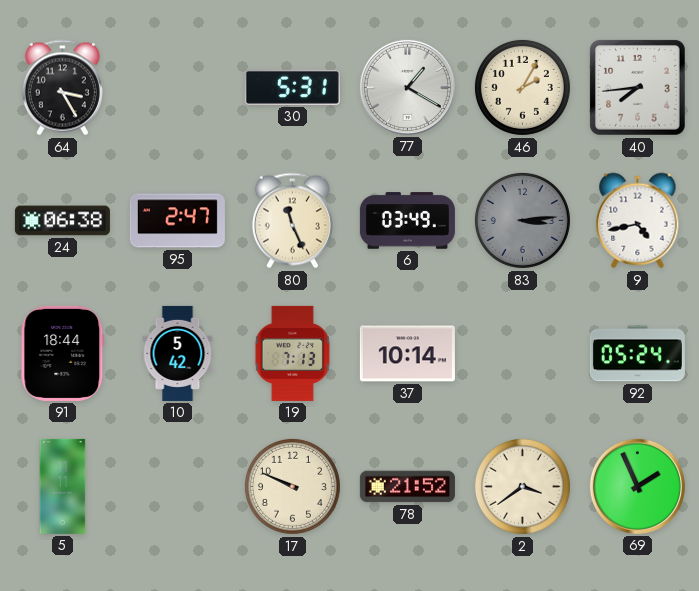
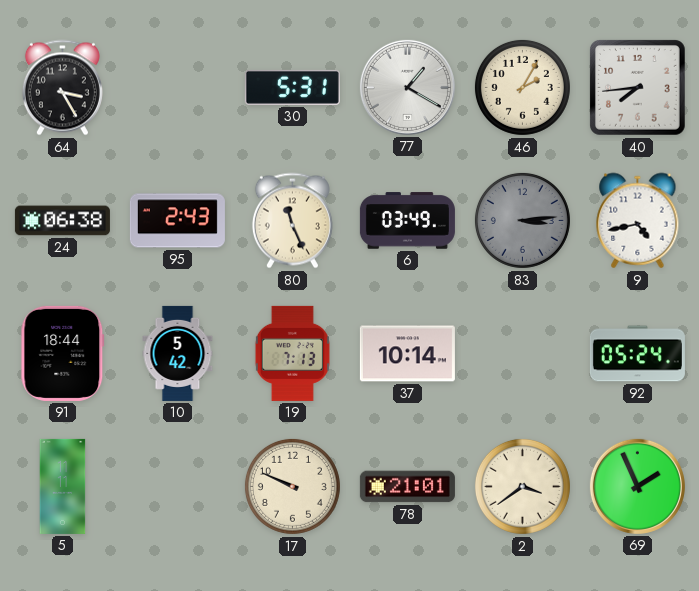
95: 2:47 -> 2:43
78: 21:52 -> 21:01
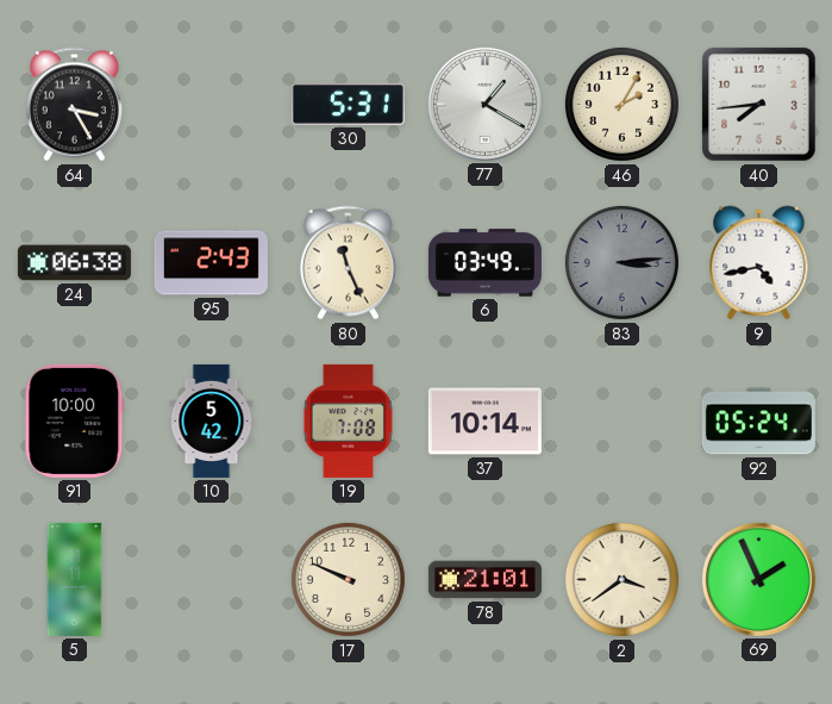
91: 18:44 -> 10:00
19: 7:13 -> 7:08
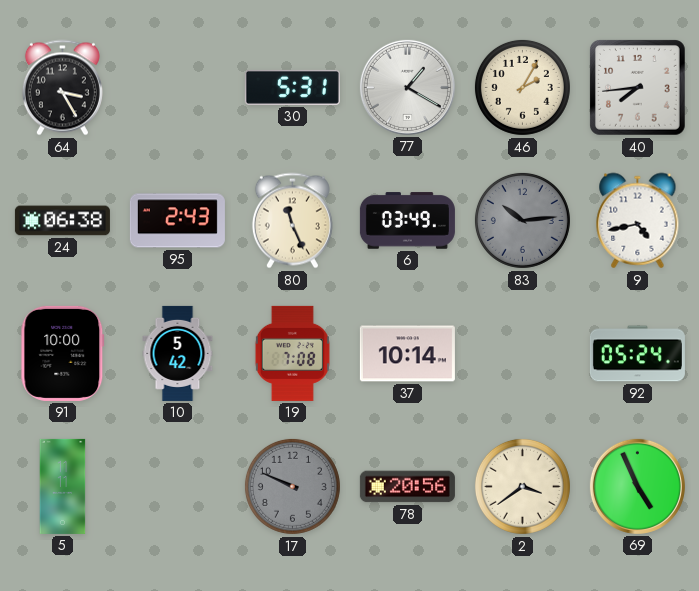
83: 3:14 -> 10:14
17 dial: cream -> grey
78: 21:01 -> 20:56
69: 1:56 -> 4:56
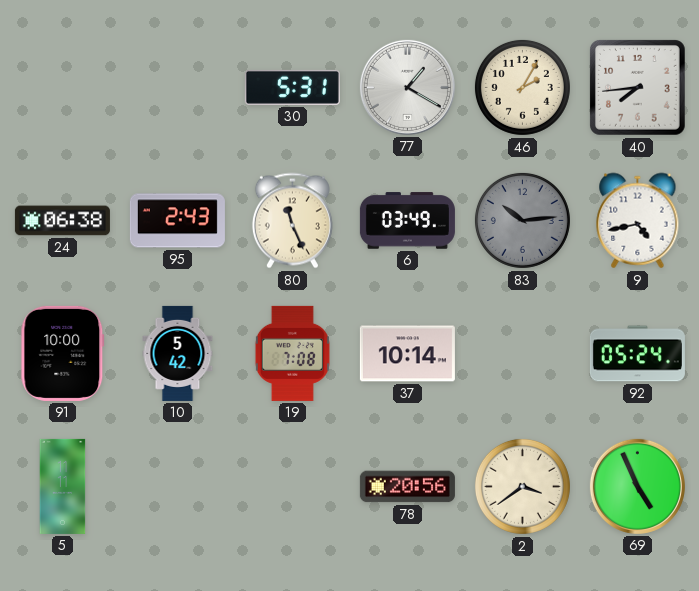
64: 3:25 -> none
17: 9:49 -> none
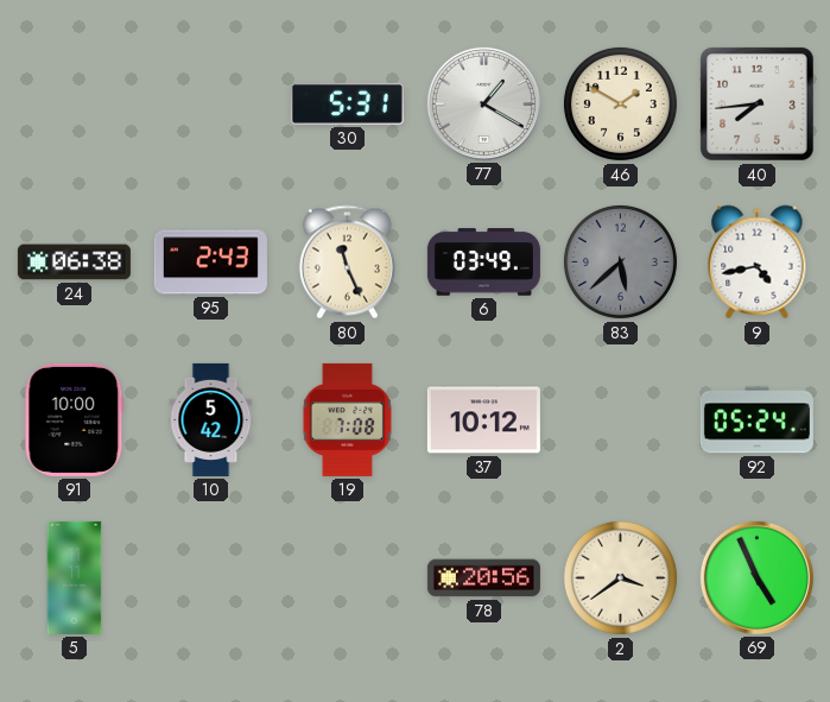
46: 2:05 -> 1:50
83: 10:14 -> 5:38
37: 10:14 -> 10:12
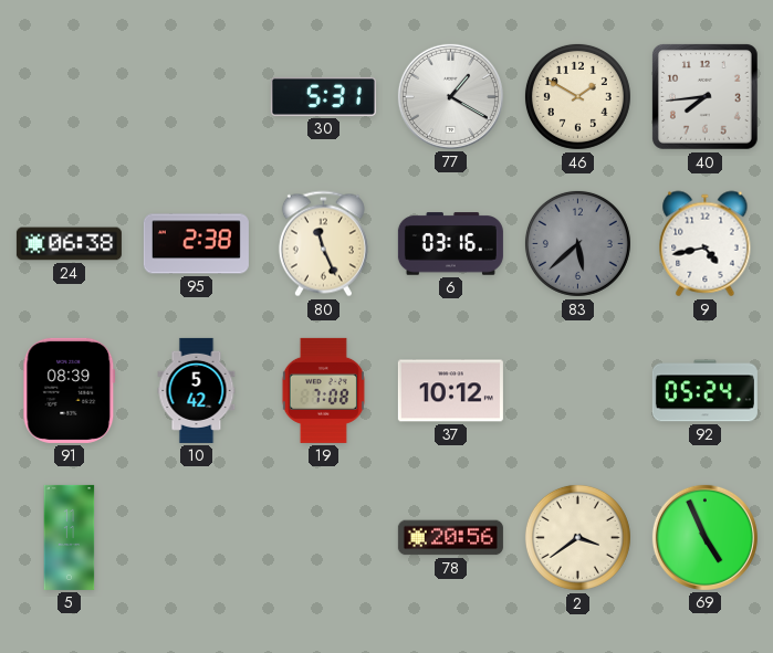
95: 2:43 -> 2:38
6: 03:49 -> 03:16
91: 10:00 -> 08:39
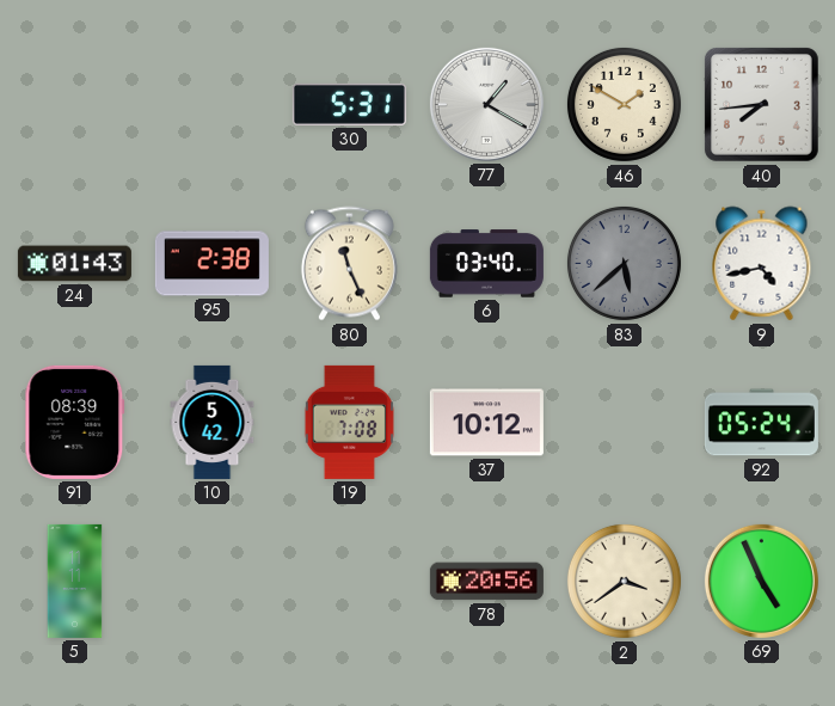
24: 06:38 -> 01:43
6: 03:16 -> 03:40
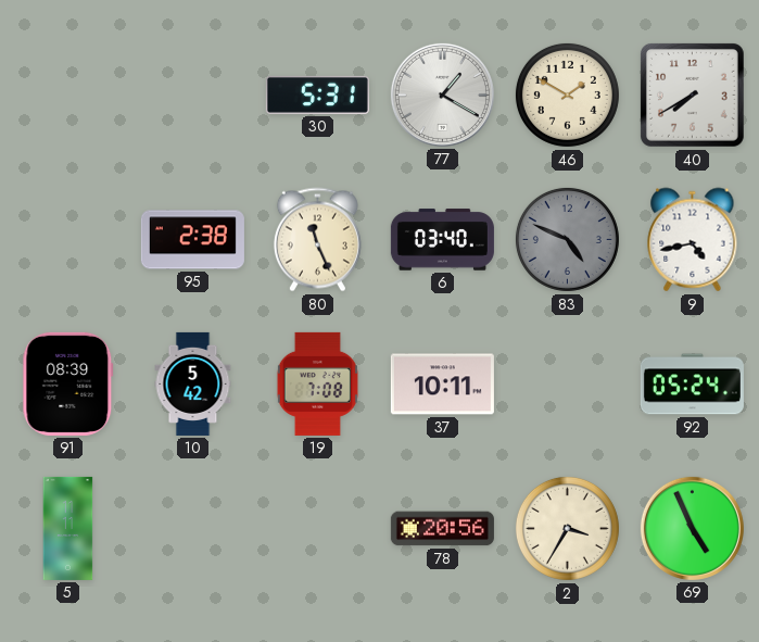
40: 7:44 -> 7:40
24: 01:43 -> none
83: 5:38 -> 4:49
37: 10:12 -> 10:11
2: 3:39 -> 3:35
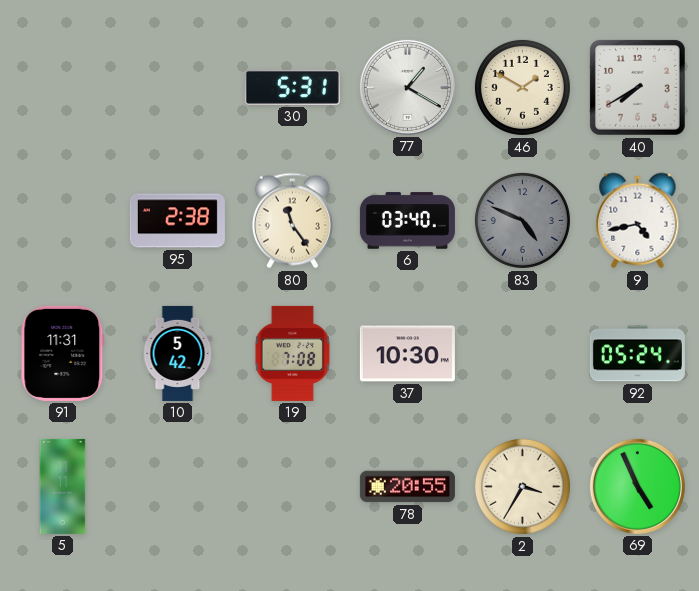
80: 11:26 -> 11:24
91: 08:39 -> 11:31
37: 10:11 -> 10:30
78: 20:56 -> 20:55
